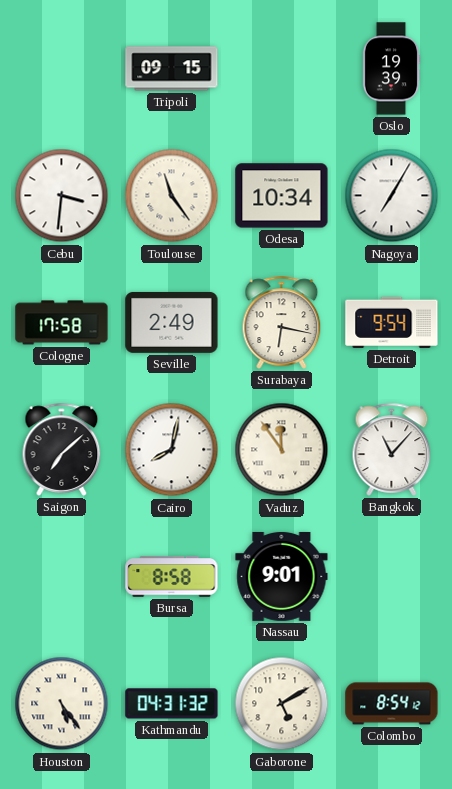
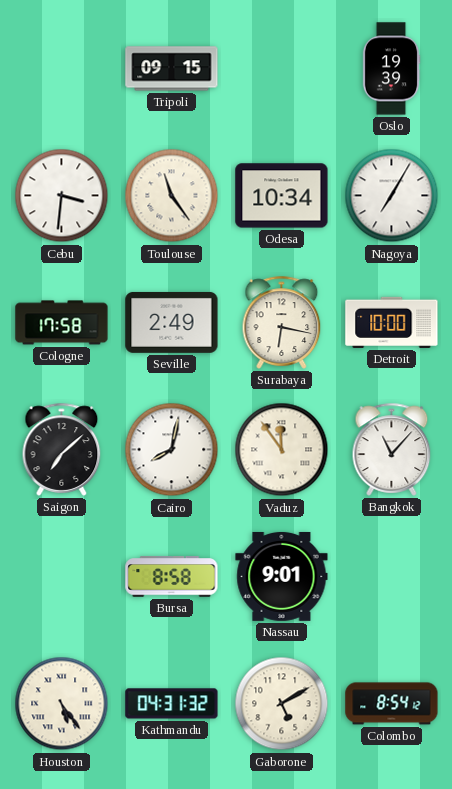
Detroit: 9:54 -> 10:00
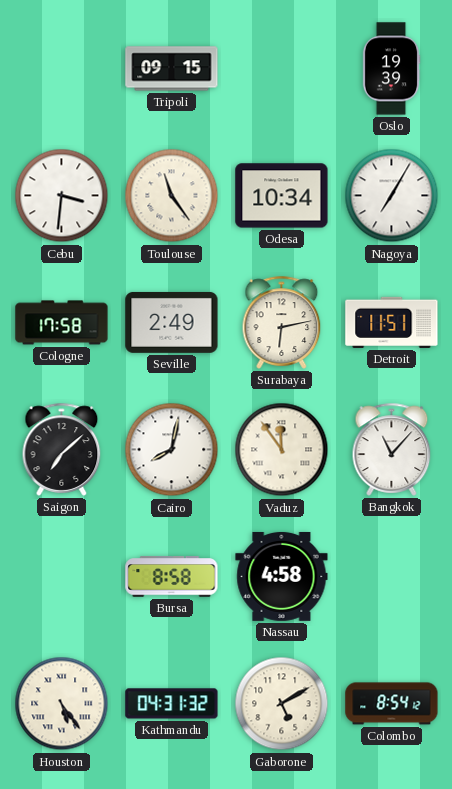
Surabaya: 6:17 -> 6:13
Detroit: 10:00 -> 11:51
Nassau: 9:01 -> 4:58
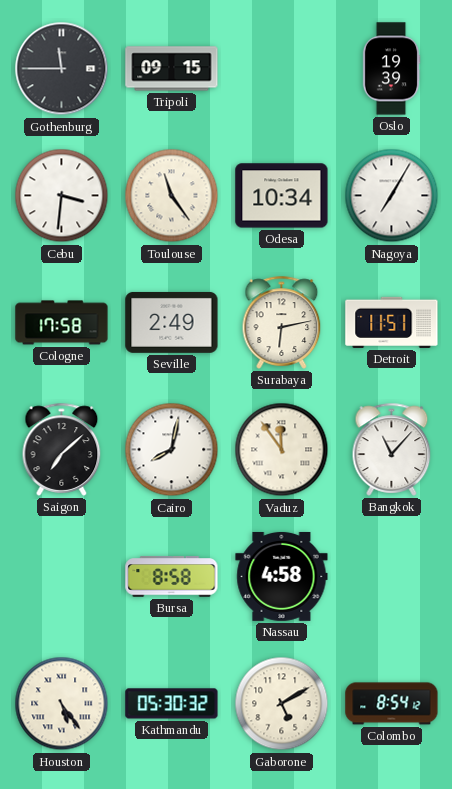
Gothenburg: none -> 11:45
Kathmandu: 04:31 -> 05:30
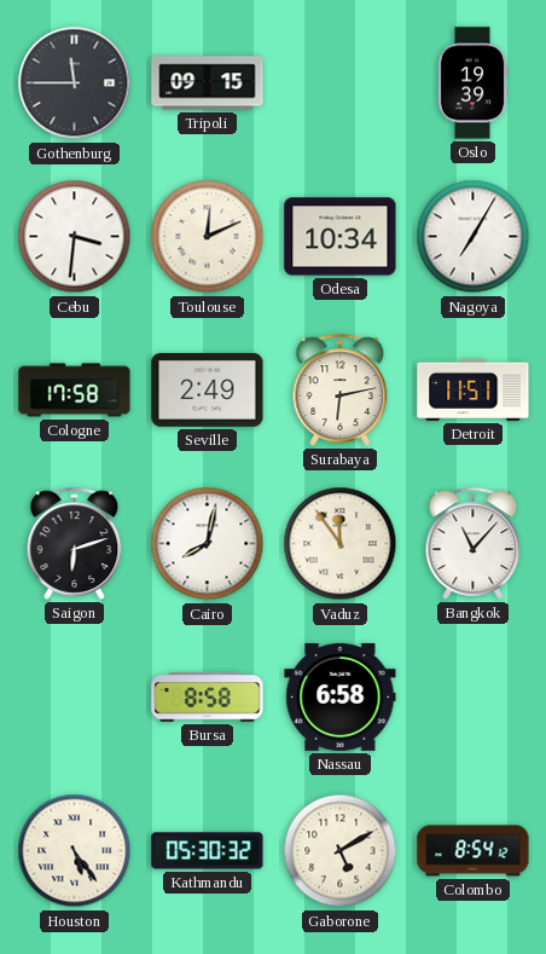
Toulouse: 11:24 -> 12:11
Saigon: 7:08 -> 6:12
Nassau: 4:58 -> 6:58
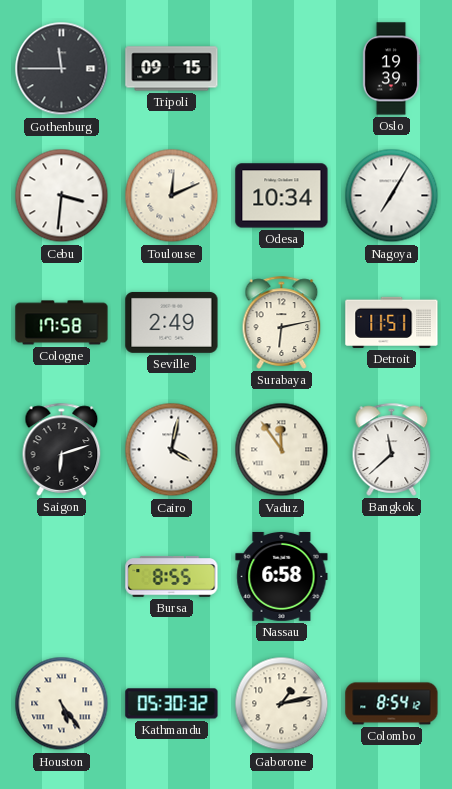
Cairo: 8:02 -> 4:02
Bangkok: 11:07 -> 11:38
Bursa: 8:58 -> 8:55
Gaborone: 5:10 -> 1:13
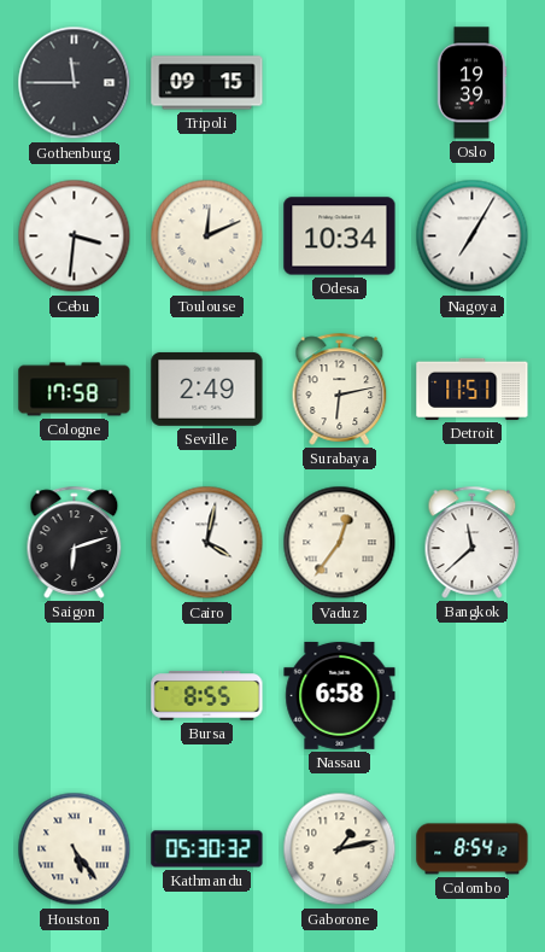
Vaduz: 11:54 -> 12:36
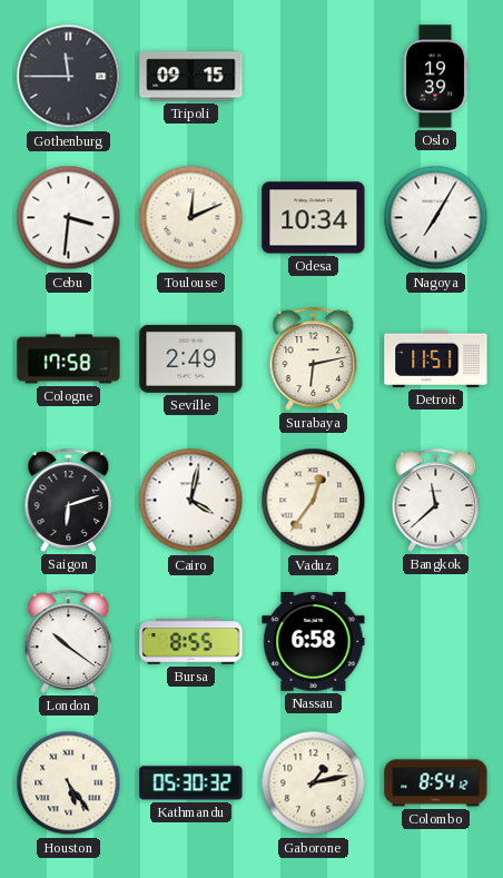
London: none -> 10:21
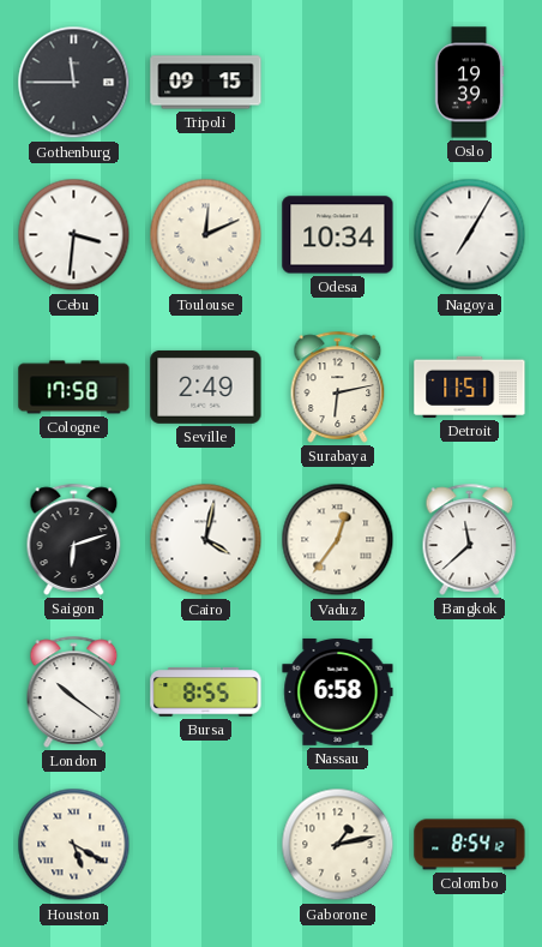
Houston: 5:24 -> 5:20
Kathmandu: 05:30 -> none
